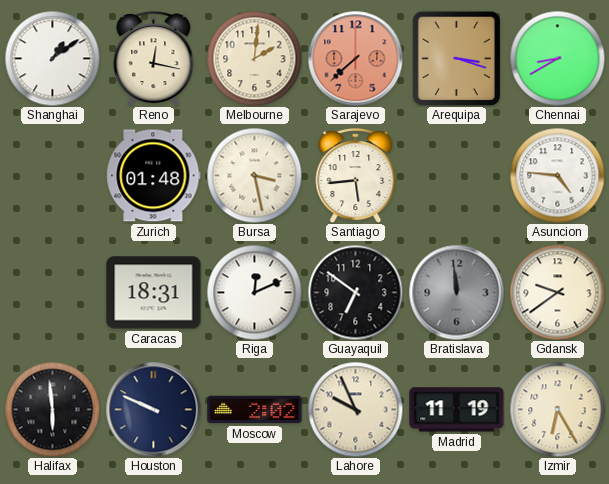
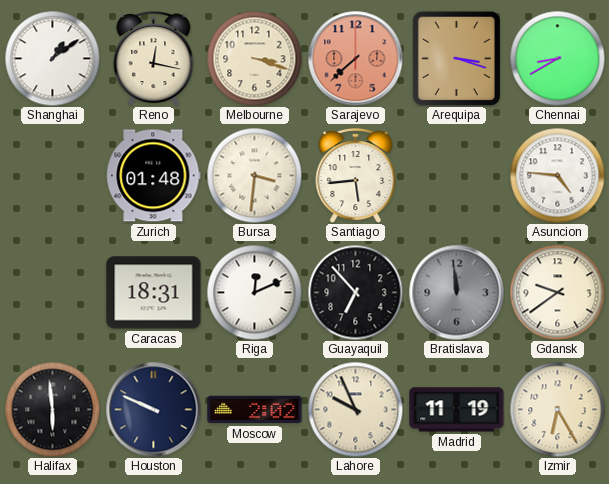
Melbourne: 2:01 -> 3:18
Bursa: 3:28 -> 3:31
Guayaquil: 6:51 -> 6:53
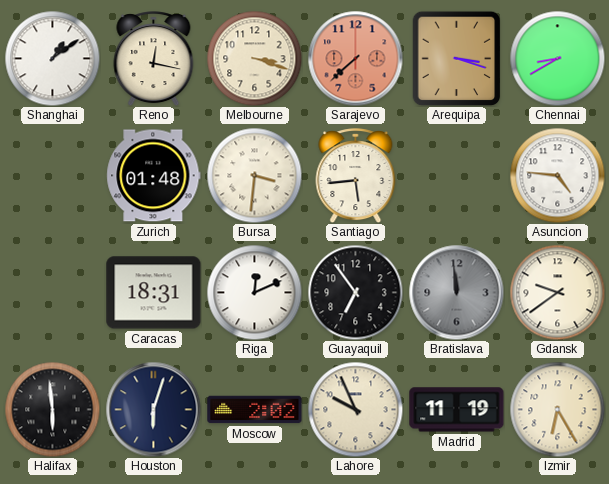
Guayaquil: 6:53 -> 6:54
Houston: 9:49 -> 6:03
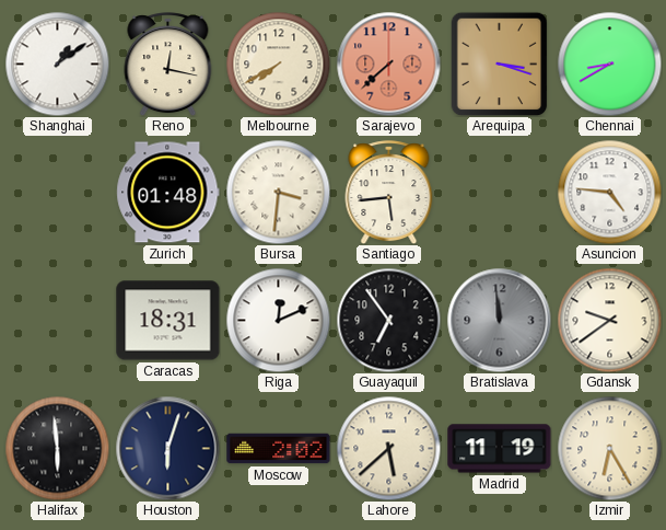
Melbourne: 3:18 -> 7:40
Lahore: 9:56 -> 5:38
